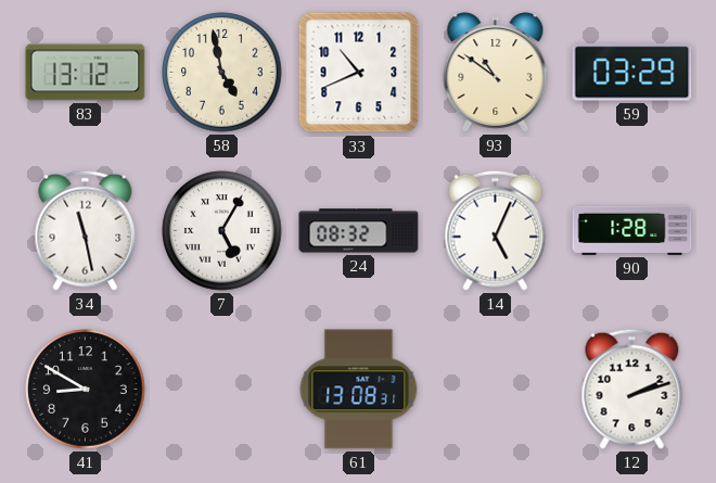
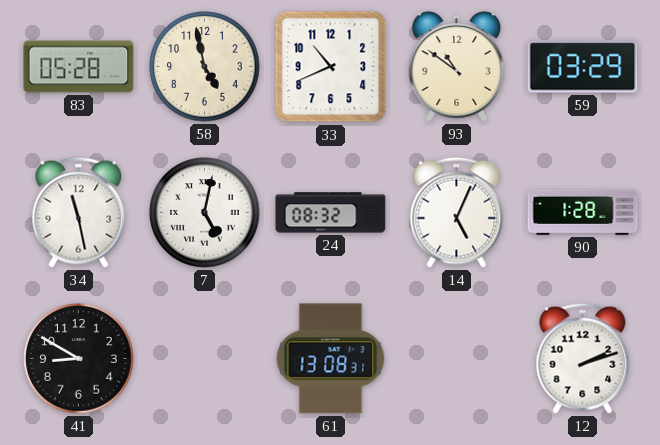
83: 13:12 -> 05:28
7: 5:05 -> 5:02
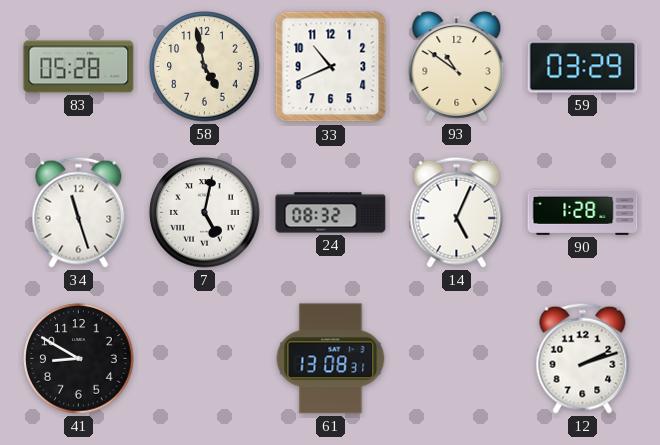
34: 11:28 -> 11:27
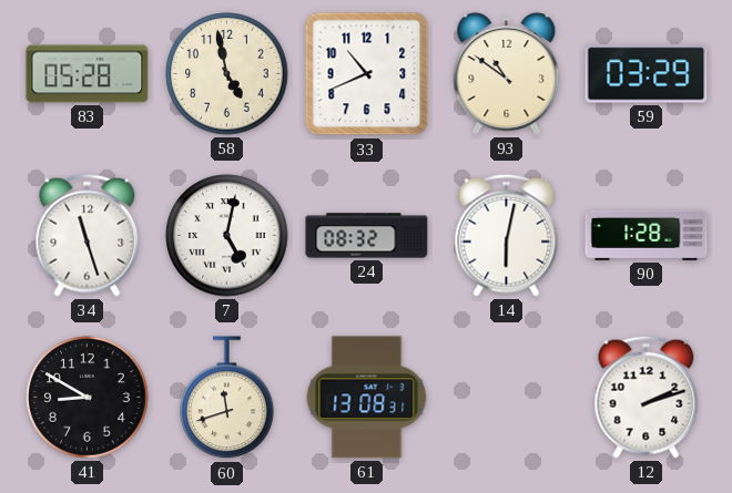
14: 5:04 -> 6:02
60: none -> 11:42
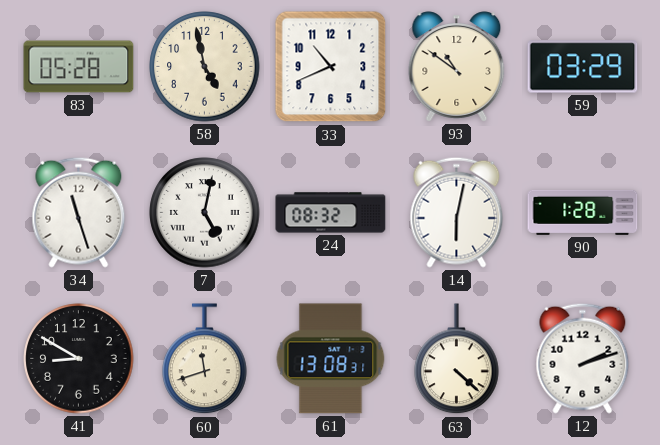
63: none -> 4:22
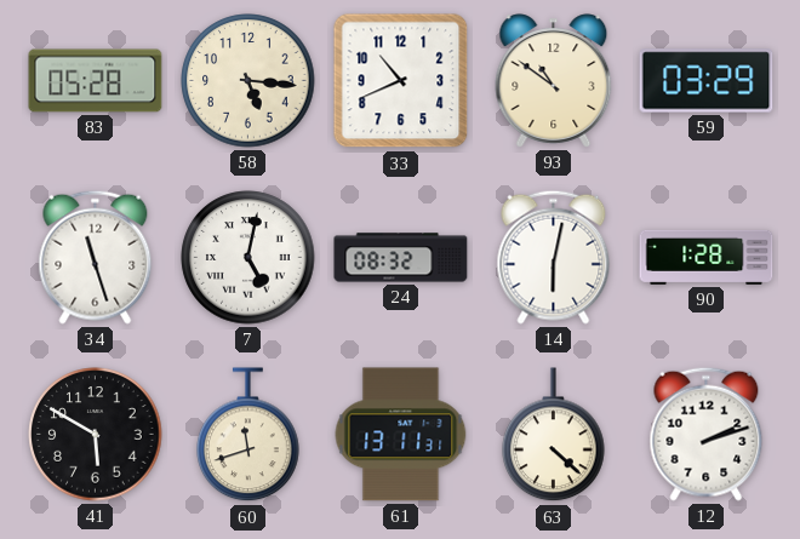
58: 4:58 -> 5:16
41: 8:50 -> 5:50
61: 13:08 -> 13:11
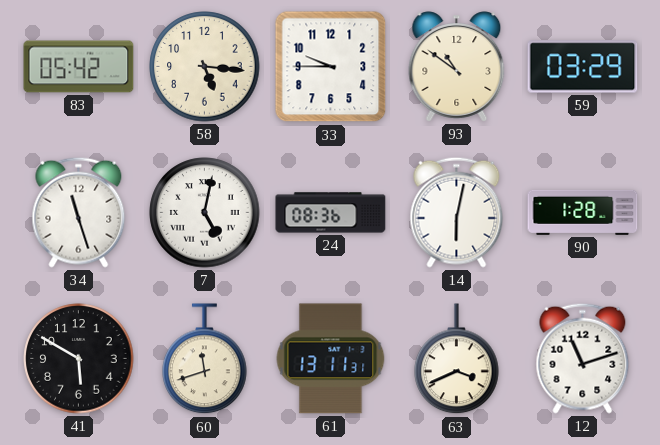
83: 05:28 -> 05:42
33: 10:41 -> 9:45
24: 08:32 -> 08:36
63: 4:22 -> 3:41
12: 2:12 -> 11:12
